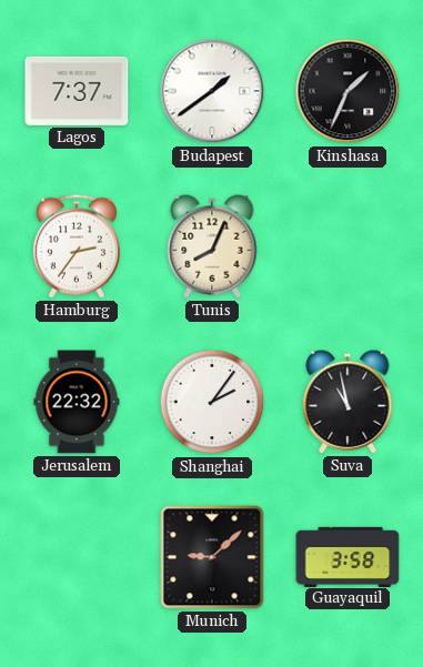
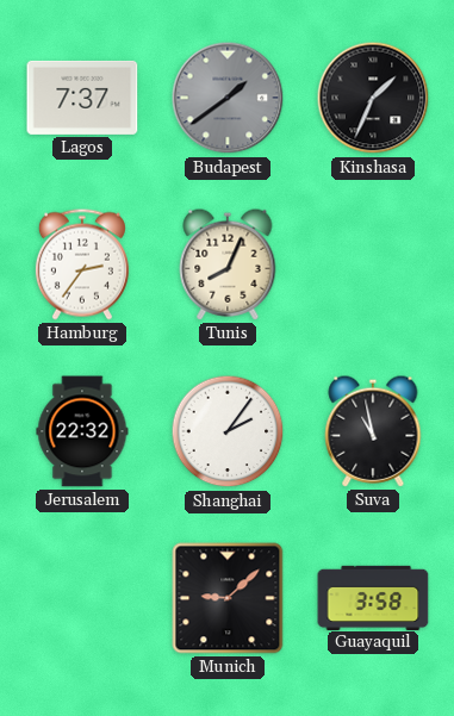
Budapest dial: white -> grey
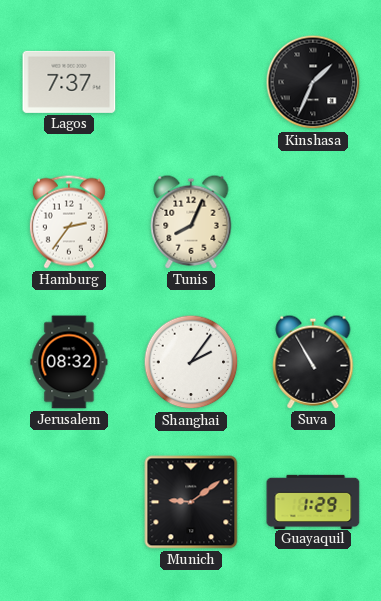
Budapest: 1:39 -> none
Jerusalem: 22:32 -> 08:32
Suva: 10:58 -> 10:55
Munich: 9:08 -> 9:09
Guayaquil: 3:58 -> 1:29
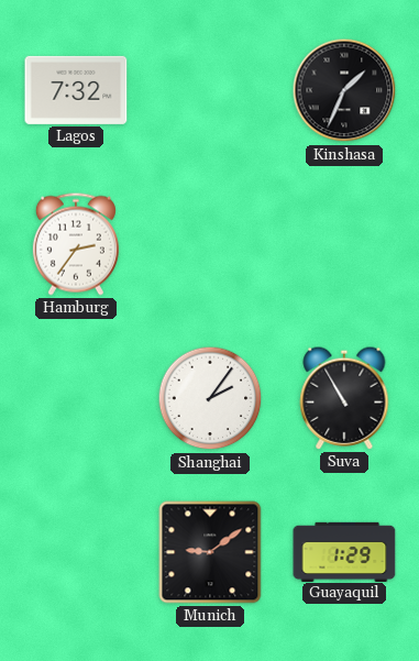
Lagos: 7:37 -> 7:32
Tunis: 8:04 -> none
Jerusalem: 08:32 -> none
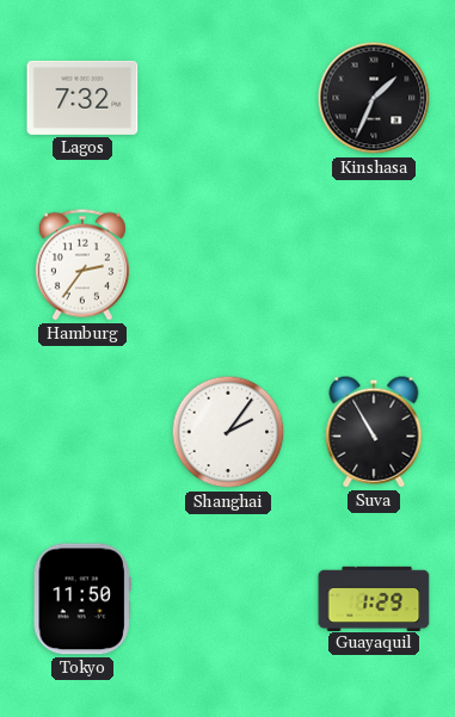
Tokyo: none -> 11:50
Munich: 9:09 -> none
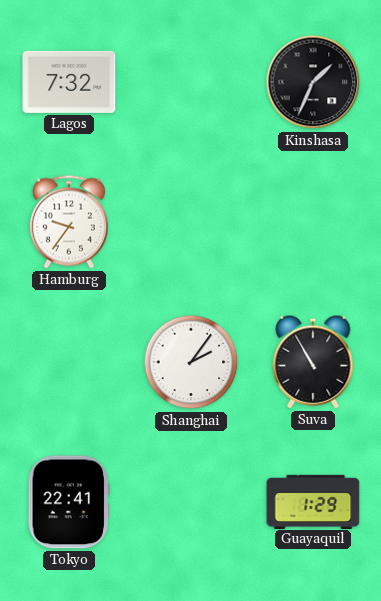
Hamburg: 2:36 -> 9:36
Tokyo: 11:50 -> 22:41
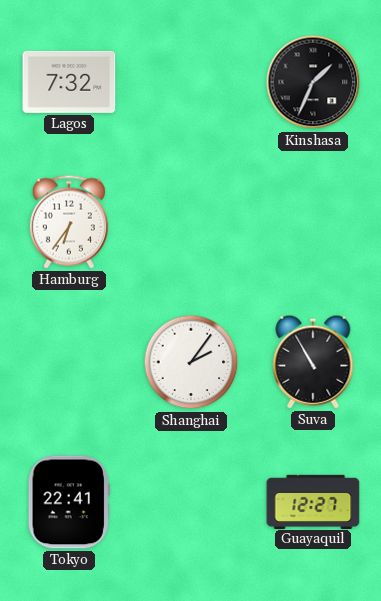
Hamburg: 9:36 -> 6:36
Guayaquil: 1:29 -> 12:27
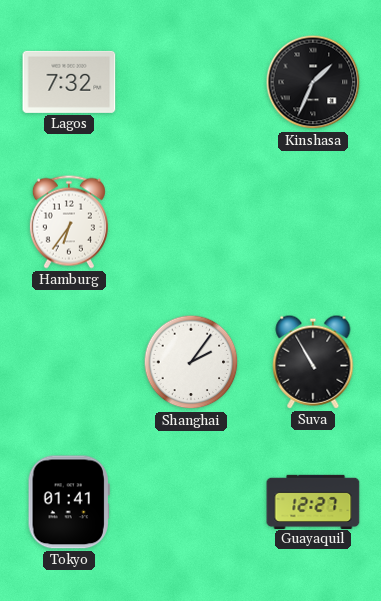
Tokyo: 22:41 -> 01:41
